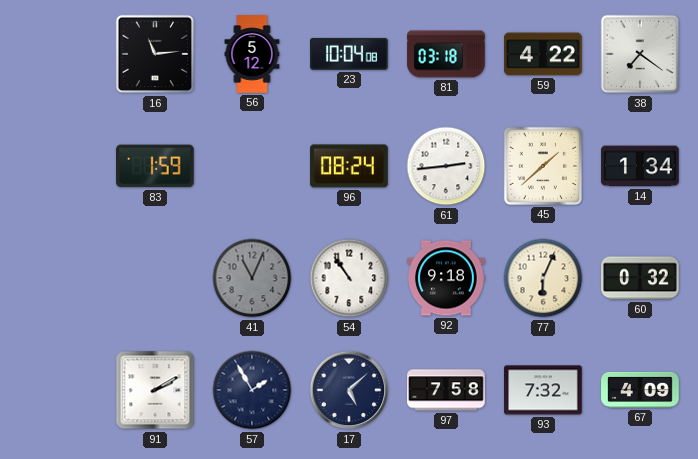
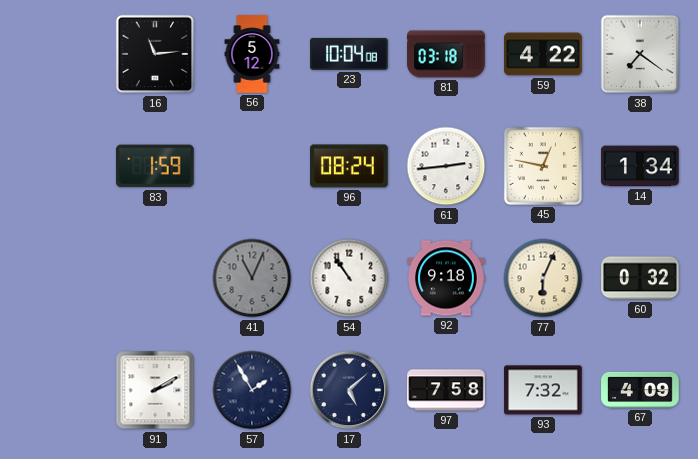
45: 1:38 -> 12:47
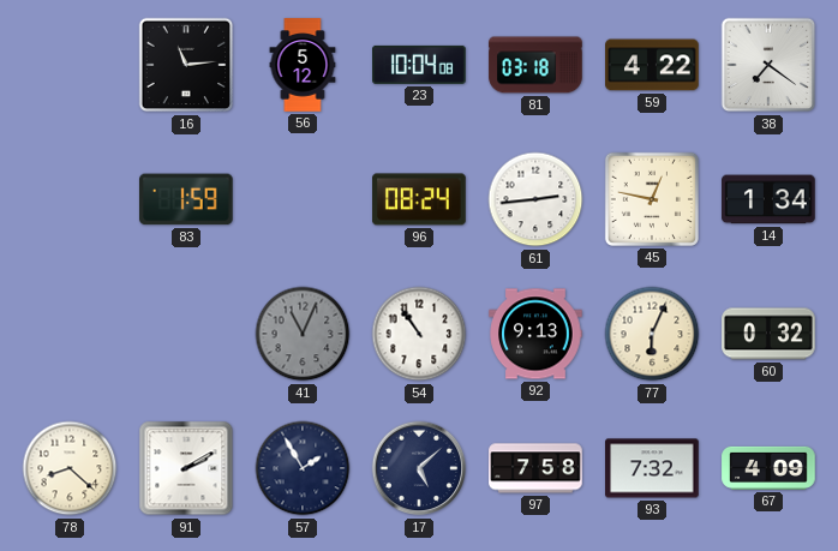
92: 9:18 -> 9:13
78: none -> 8:22
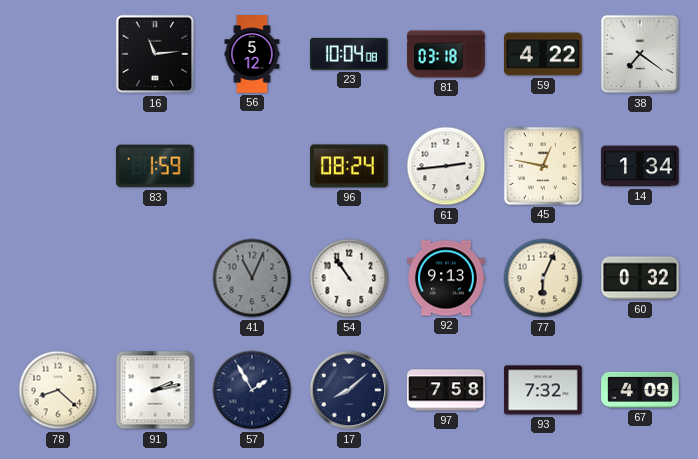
91: 2:10 -> 2:13
17: 5:08 -> 8:08
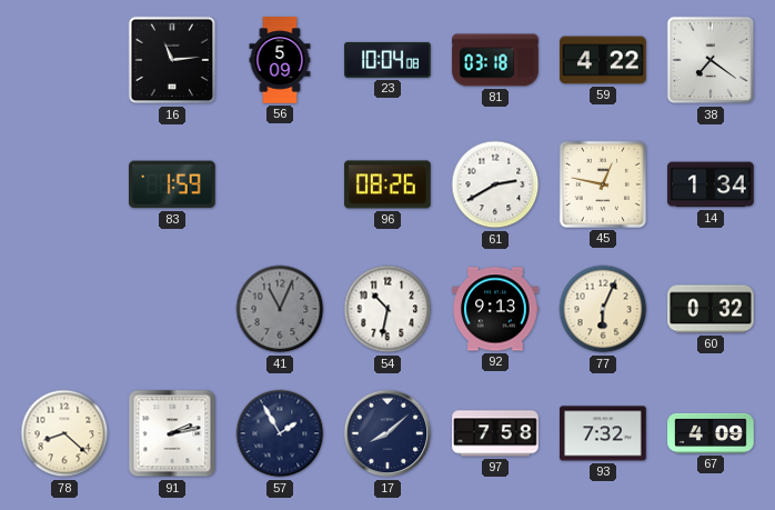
56: 5:12 -> 5:09
96: 08:24 -> 08:26
61: 2:44 -> 2:40
54: 10:54 -> 10:32
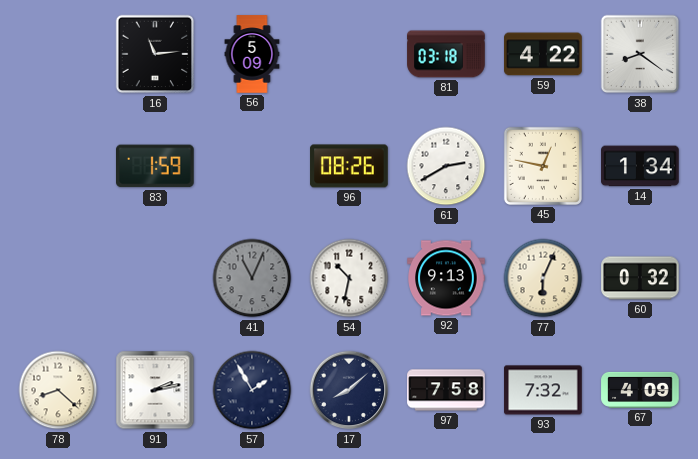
23: 10:04 -> none
38: 7:21 -> 8:21
